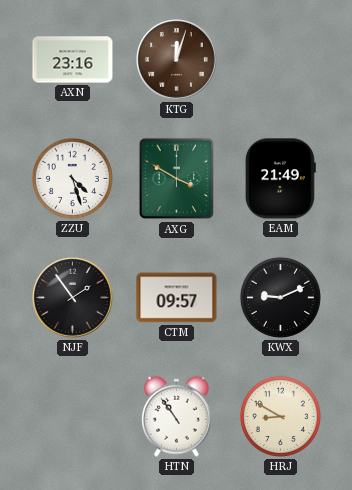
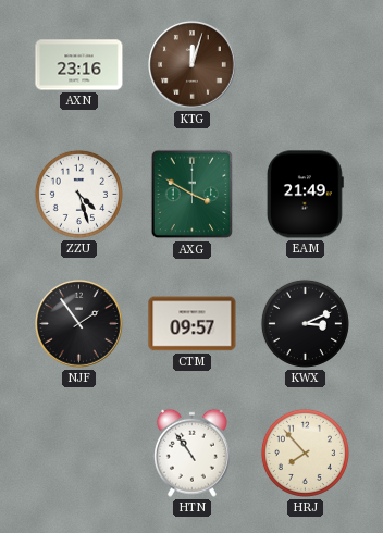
KWX: 9:11 -> 3:11
HRJ: 8:50 -> 7:53
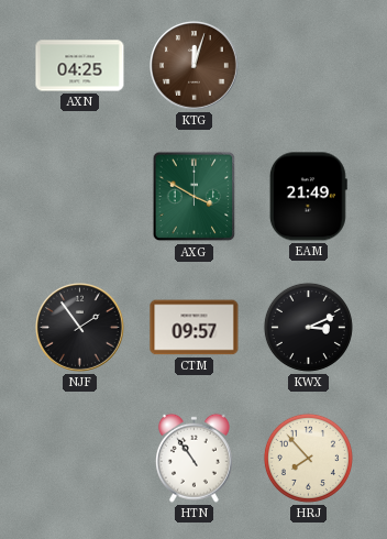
AXN: 23:16 -> 04:25
ZZU: 4:27 -> none
